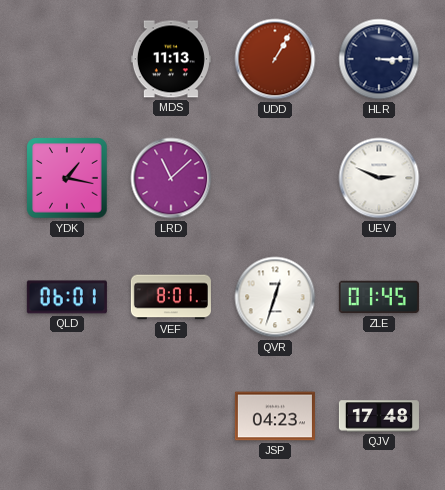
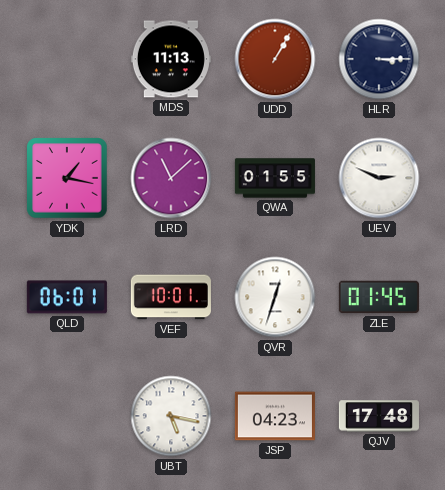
QWA: none -> 01:55
VEF: 8:01 -> 10:01
UBT: none -> 5:17
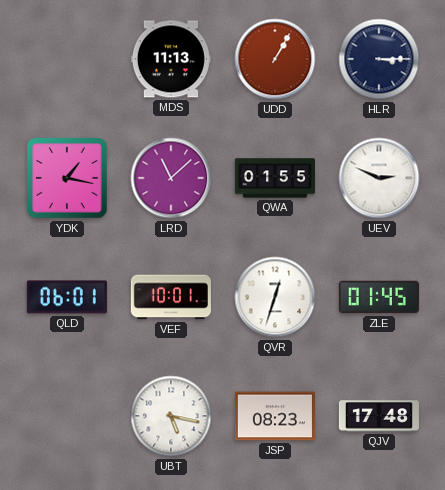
JSP: 04:23 -> 08:23
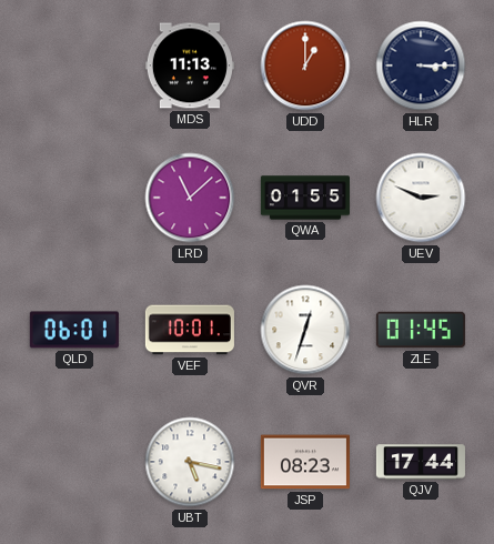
UDD: 1:05 -> 1:00
YDK: 1:17 -> none
QJV: 17:48 -> 17:44
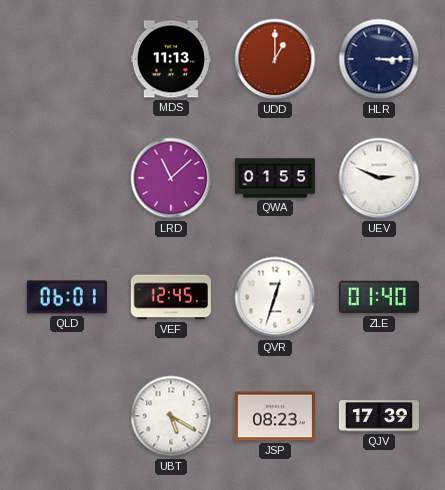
VEF: 10:01 -> 12:45
ZLE: 01:45 -> 01:40
UBT: 5:17 -> 5:20
QJV: 17:44 -> 17:39
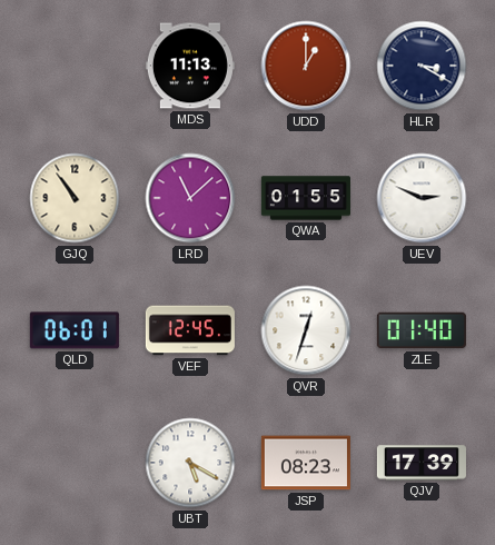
HLR: 3:15 -> 3:20
GJQ: none -> 10:54
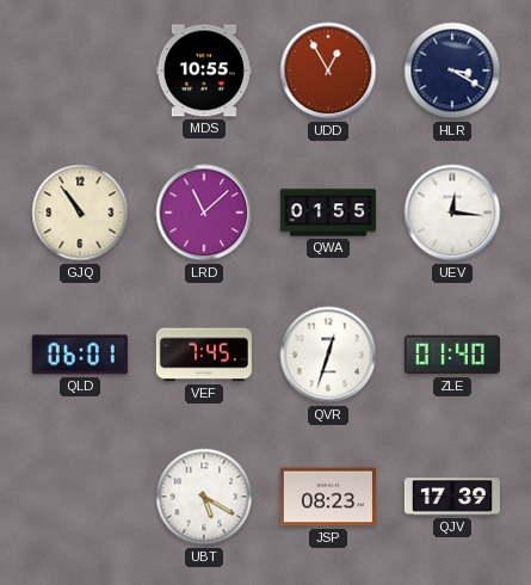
MDS: 11:13 -> 10:55
UDD: 1:00 -> 12:55
UEV: 2:49 -> 12:16
VEF: 12:45 -> 7:45
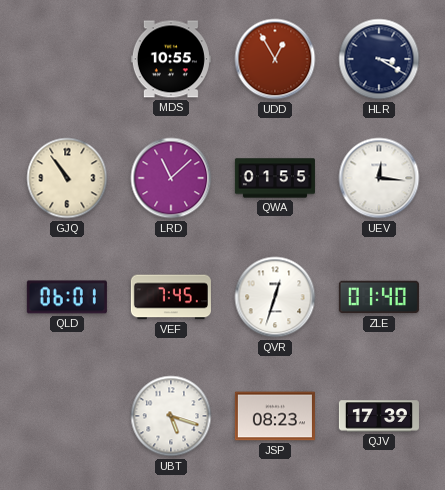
UBT: 5:20 -> 5:18
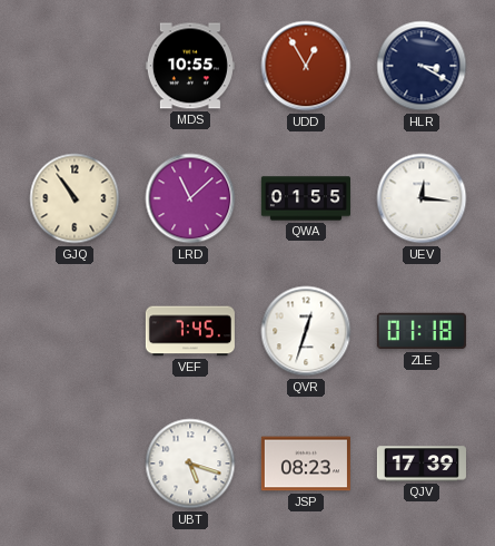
QLD: 06:01 -> none
ZLE: 01:40 -> 01:18
